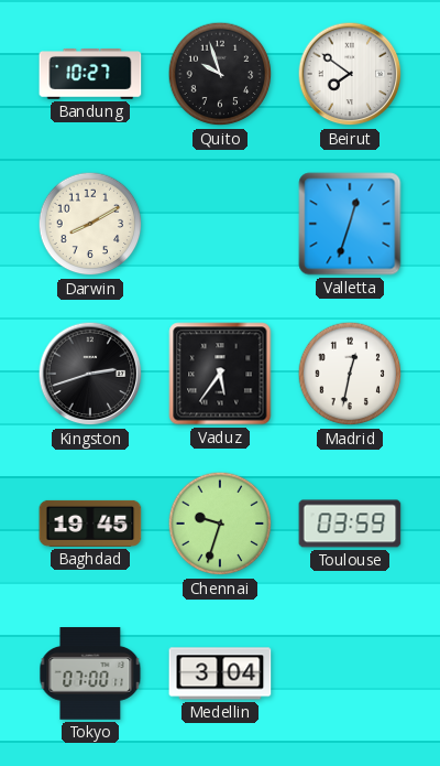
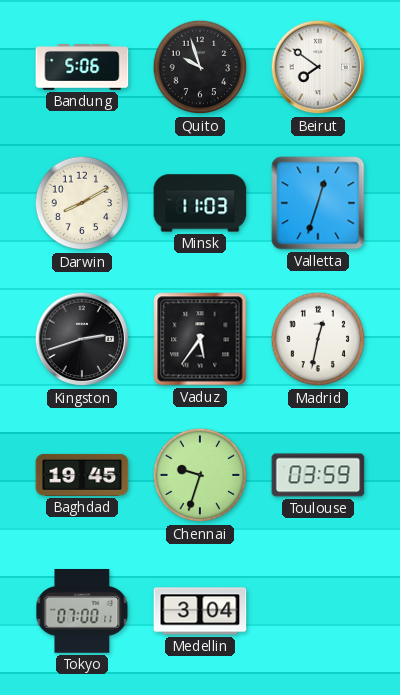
Bandung: 10:27 -> 5:06
Minsk: none -> 11:03
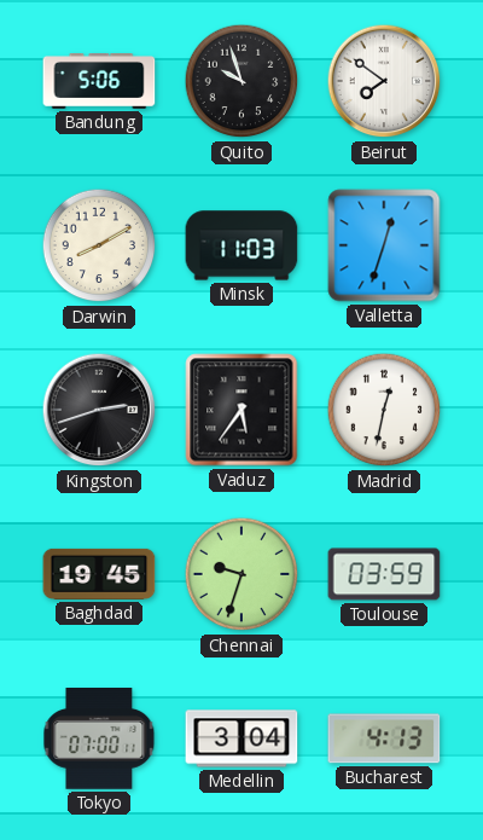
Bucharest: none -> 4:13
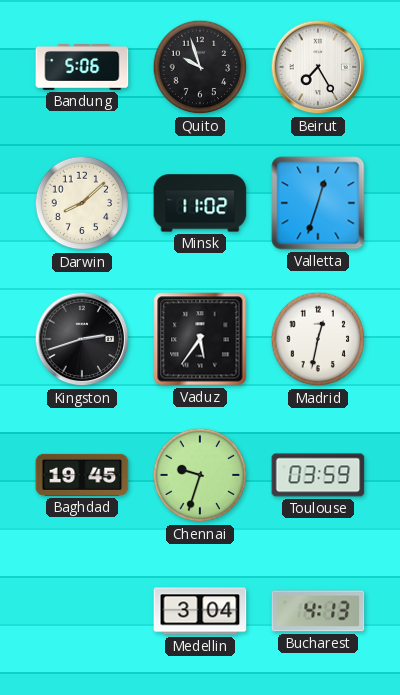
Beirut: 7:51 -> 7:25
Darwin: 8:10 -> 8:08
Minsk: 11:03 -> 11:02
Tokyo: 07:00 -> none
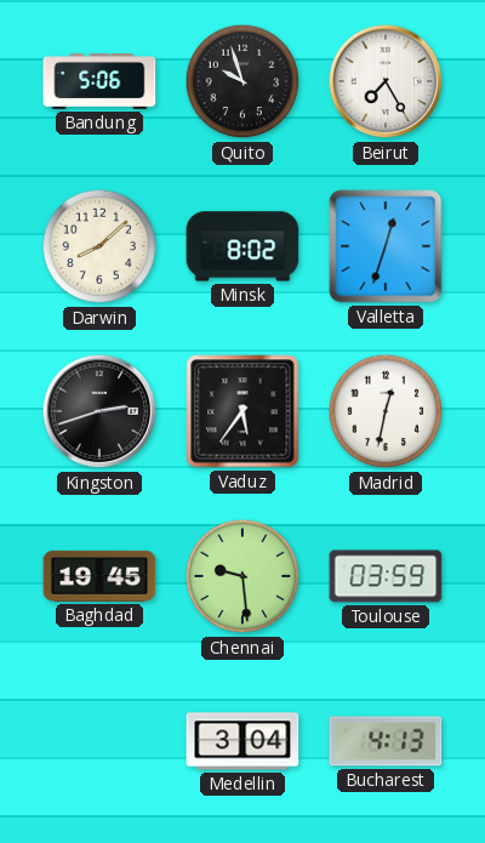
Minsk: 11:02 -> 8:02
Chennai: 9:33 -> 9:29
